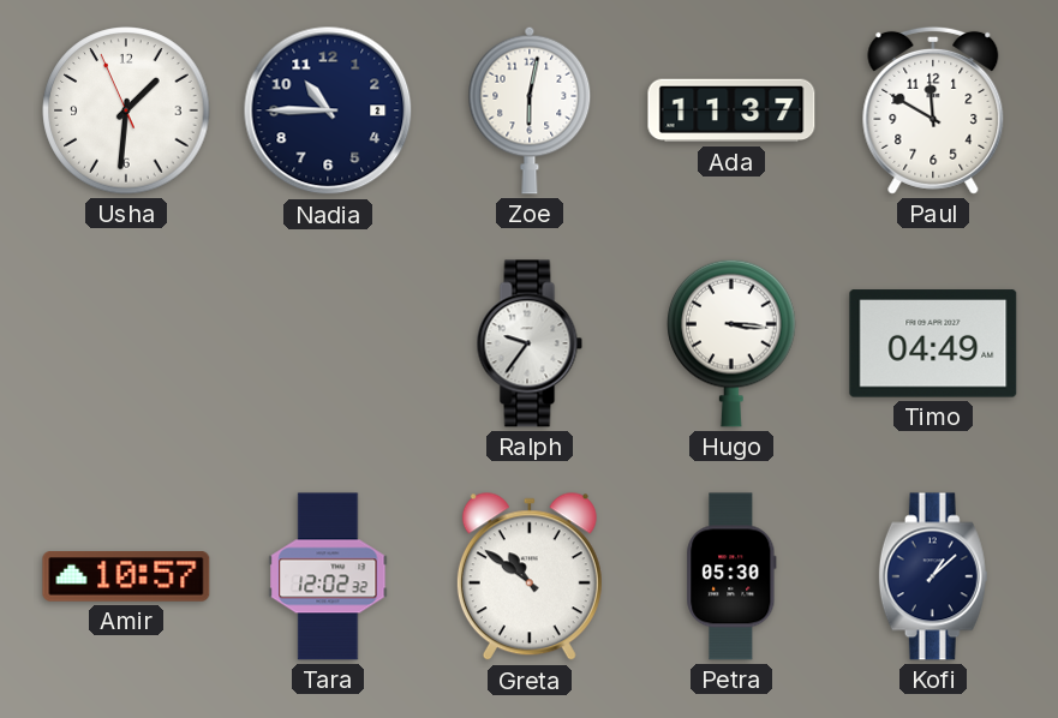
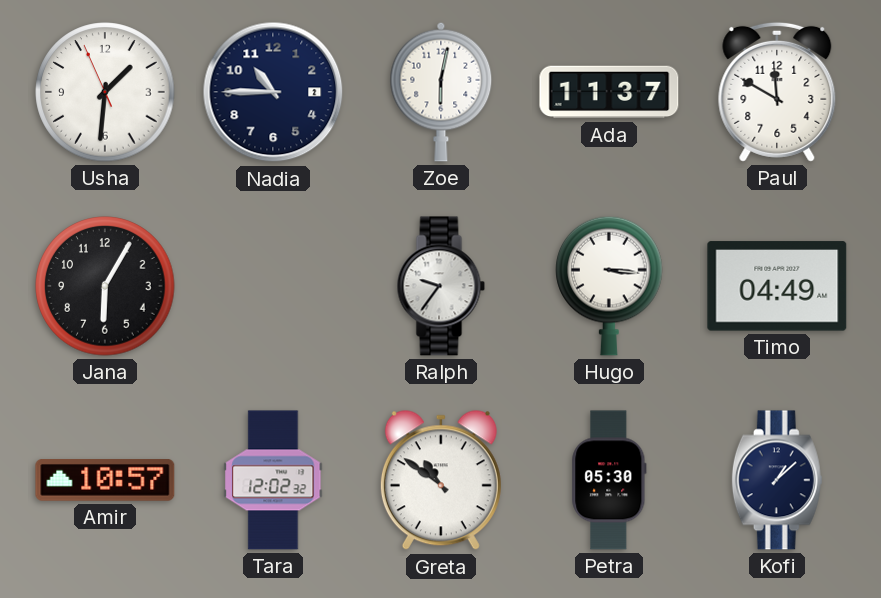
Jana: none -> 6:05
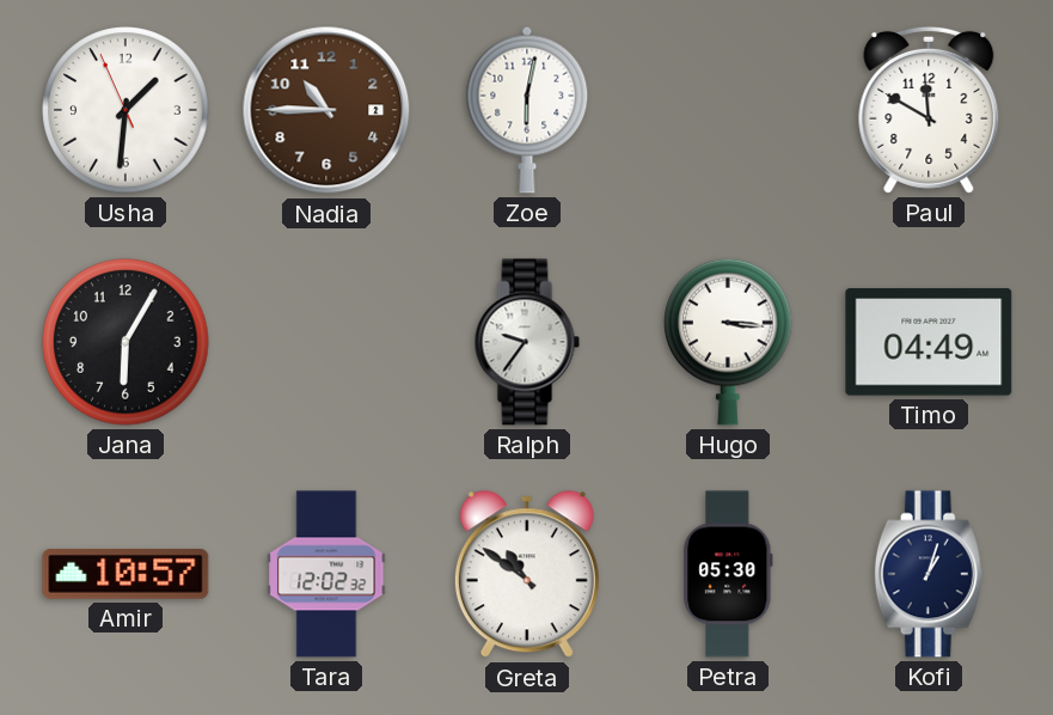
Nadia dial: navy -> brown
Ada: 11:37 -> none
Kofi: 1:08 -> 1:03
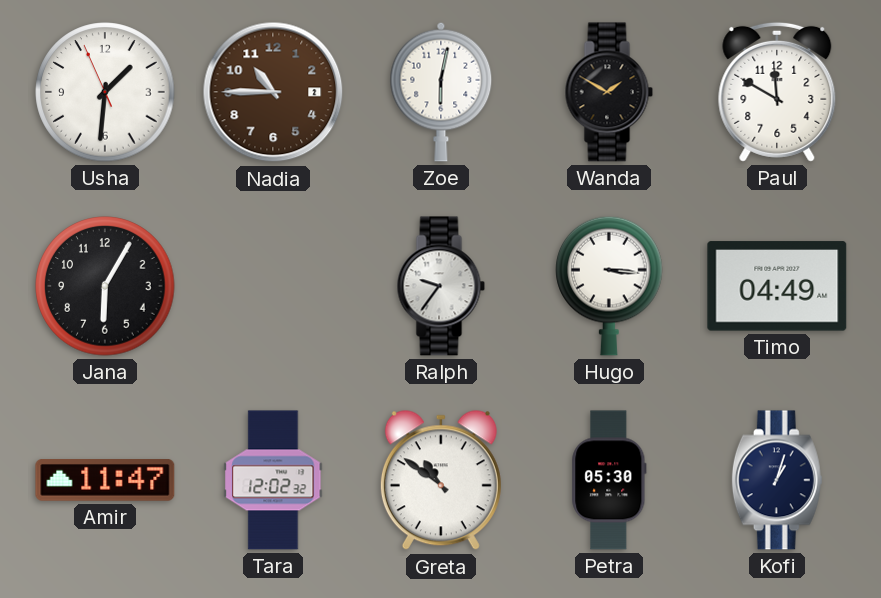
Wanda: none -> 1:50
Amir: 10:57 -> 11:47
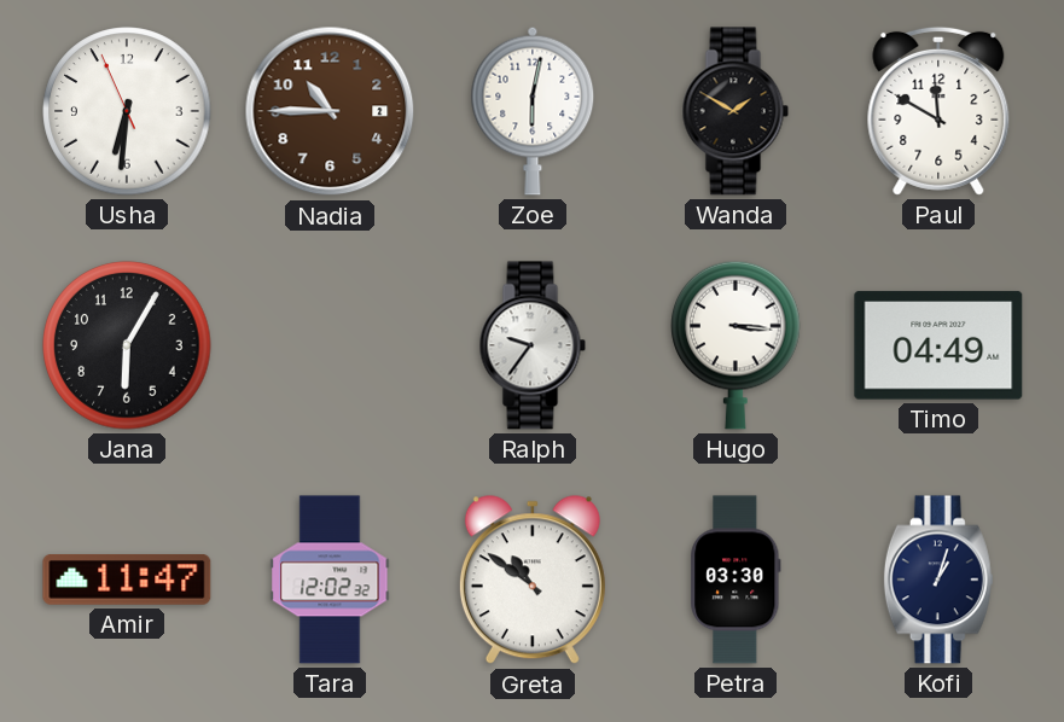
Usha: 1:30 -> 6:30
Petra: 05:30 -> 03:30
